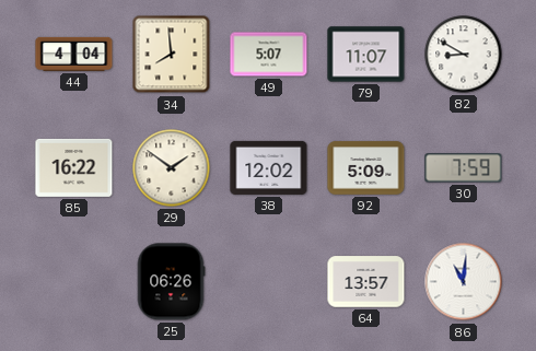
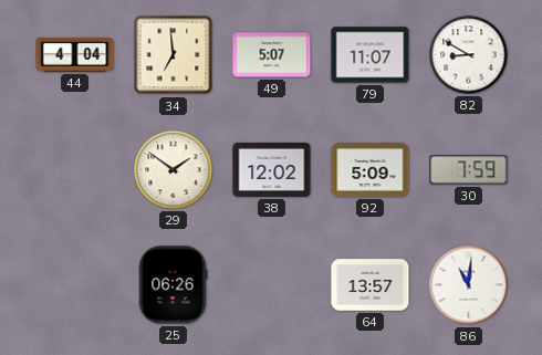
34: 7:59 -> 6:59
85: 16:22 -> none
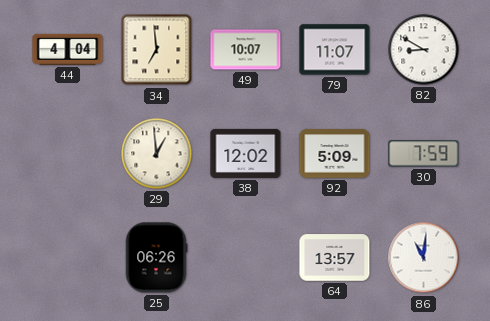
49: 5:07 -> 10:07
29: 1:51 -> 12:59
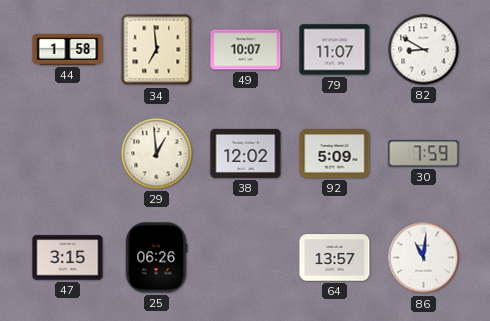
44: 4:04 -> 1:58
47: none -> 3:15
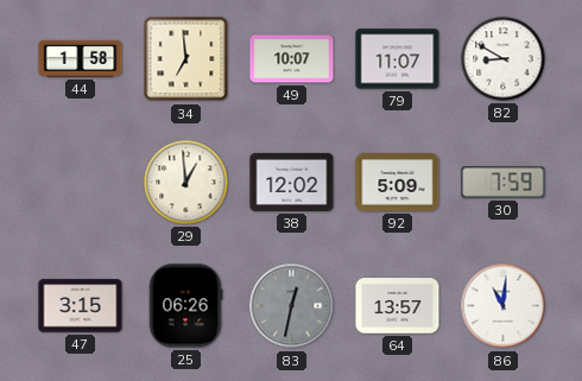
83: none -> 12:32
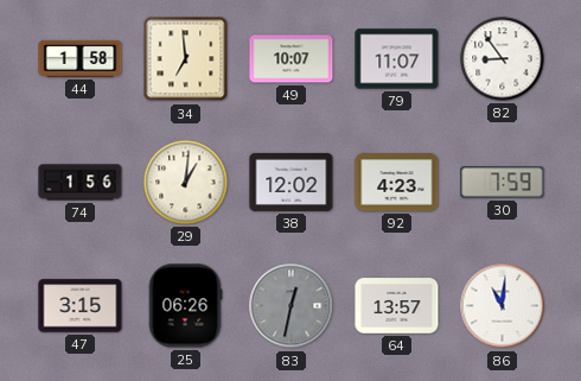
82: 8:50 -> 8:54
74: none -> 1:56
29: 12:59 -> 1:01
92: 5:09 -> 4:23
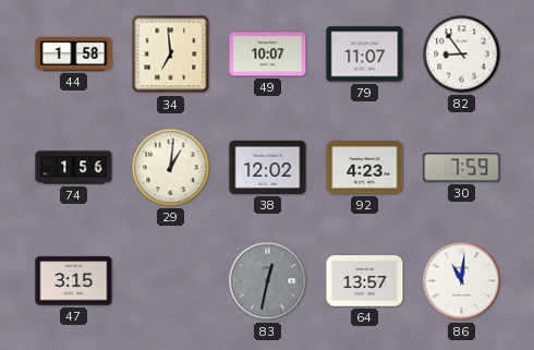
25: 06:26 -> none
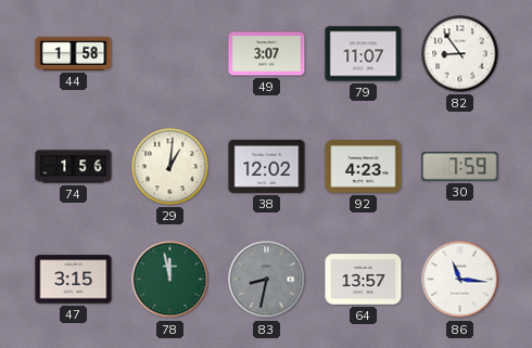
34: 6:59 -> none
49: 10:07 -> 3:07
78: none -> 11:58
83: 12:32 -> 8:32
86: 11:01 -> 11:16
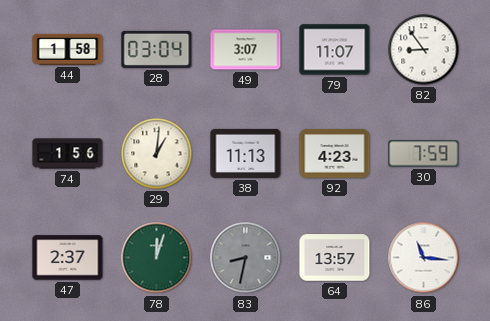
28: none -> 03:04
38: 12:02 -> 11:13
47: 3:15 -> 2:37
78: 11:58 -> 12:03
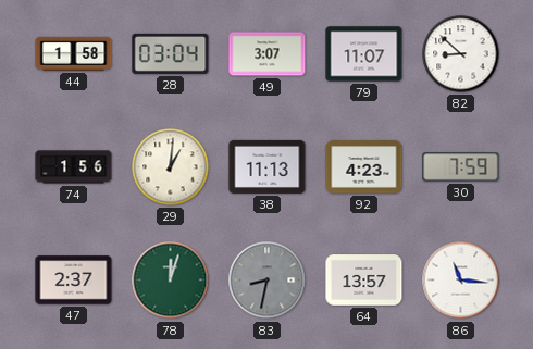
82: 8:54 -> 8:52
